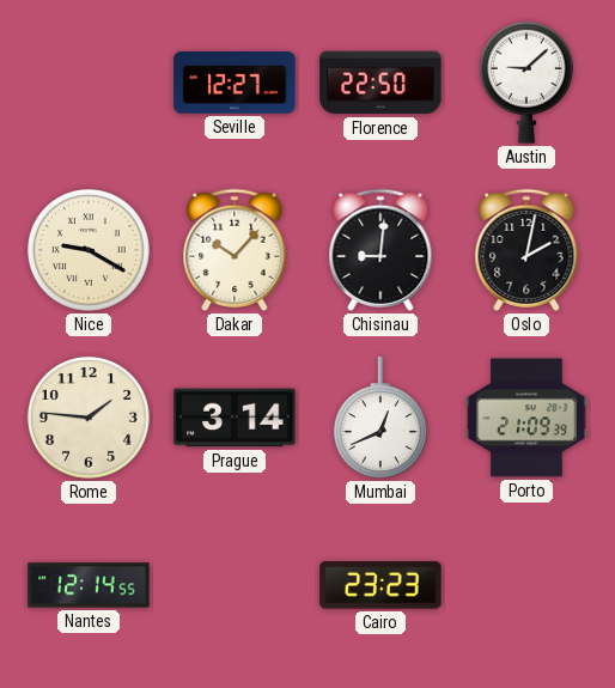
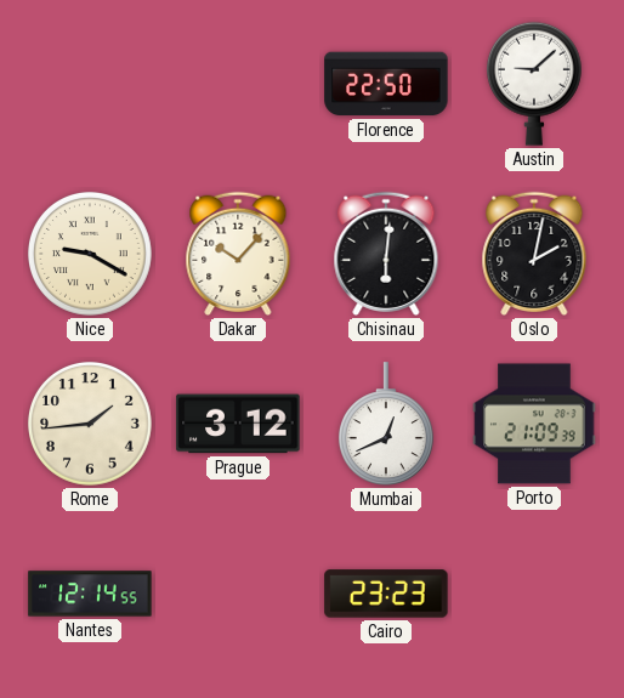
Seville: 12:27 -> none
Chisinau: 9:01 -> 6:01
Rome: 1:46 -> 1:44
Prague: 3:14 -> 3:12
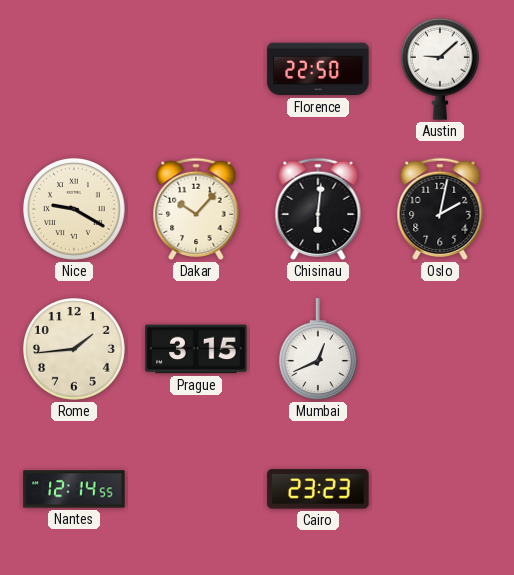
Prague: 3:12 -> 3:15
Porto: 21:09 -> none
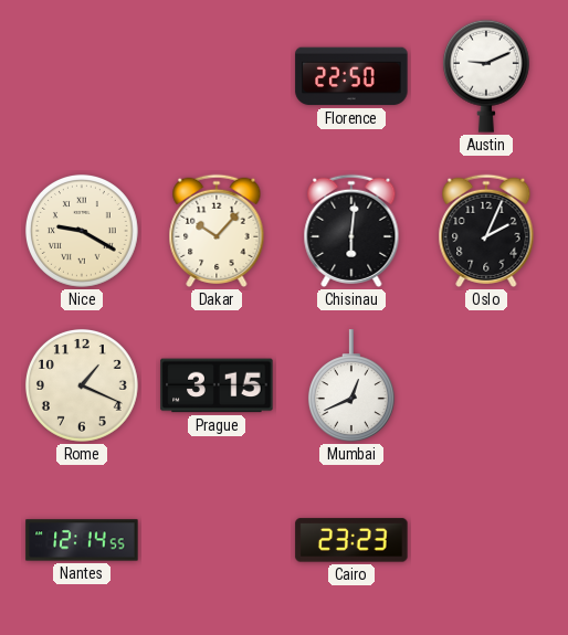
Austin: 9:08 -> 9:11
Oslo: 2:02 -> 2:04
Rome: 1:44 -> 1:19
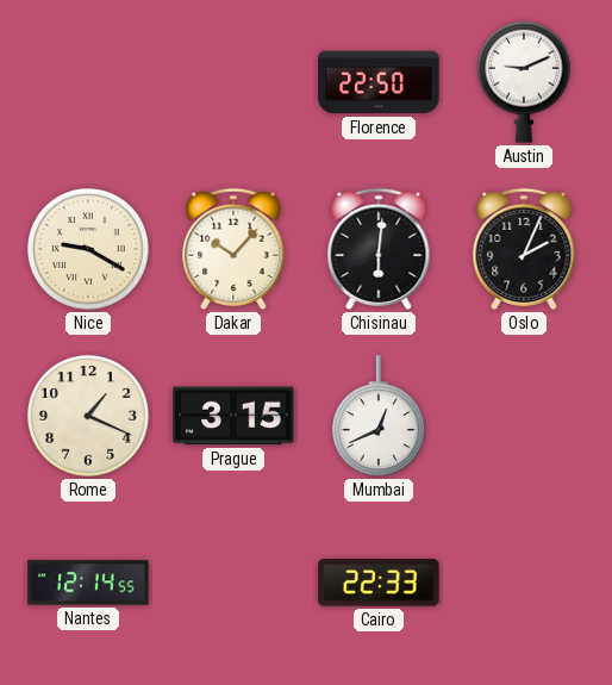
Cairo: 23:23 -> 22:33
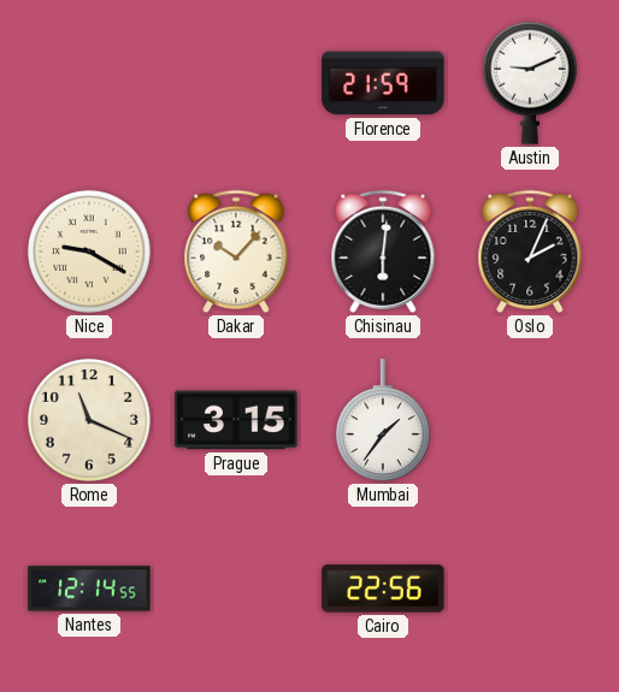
Florence: 22:50 -> 21:59
Rome: 1:19 -> 11:19
Mumbai: 12:41 -> 1:36
Cairo: 22:33 -> 22:56
